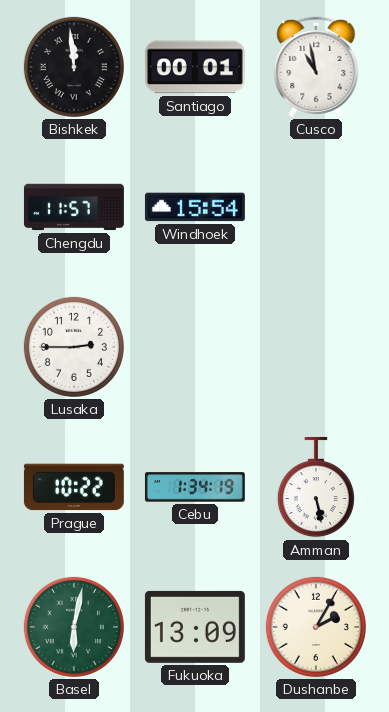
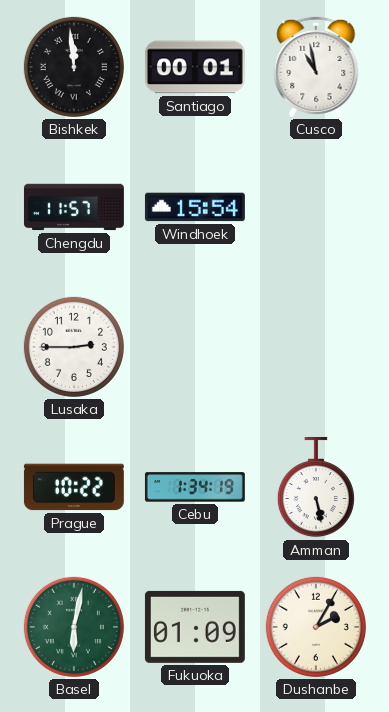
Fukuoka: 13:09 -> 01:09
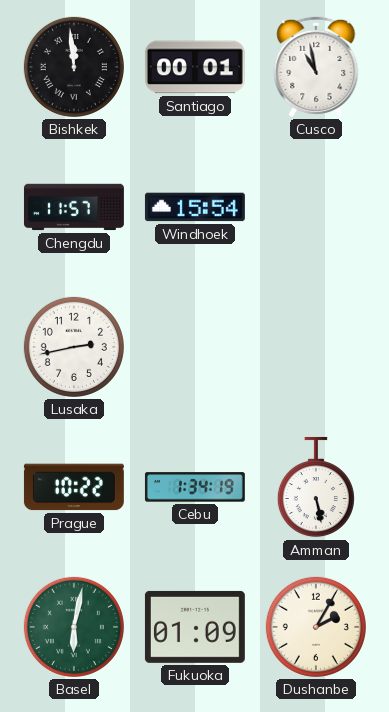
Lusaka: 2:45 -> 2:43
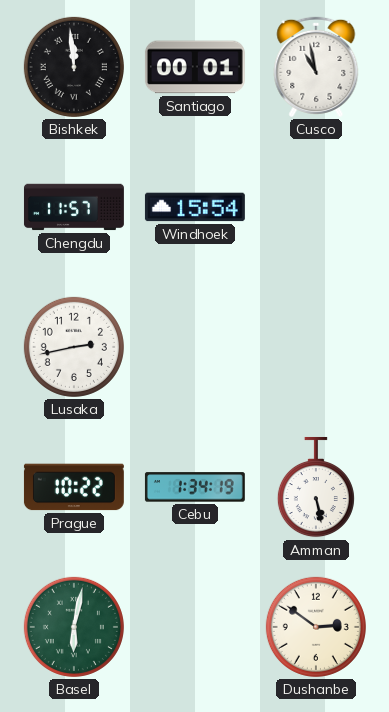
Fukuoka: 01:09 -> none
Dushanbe: 2:05 -> 2:51
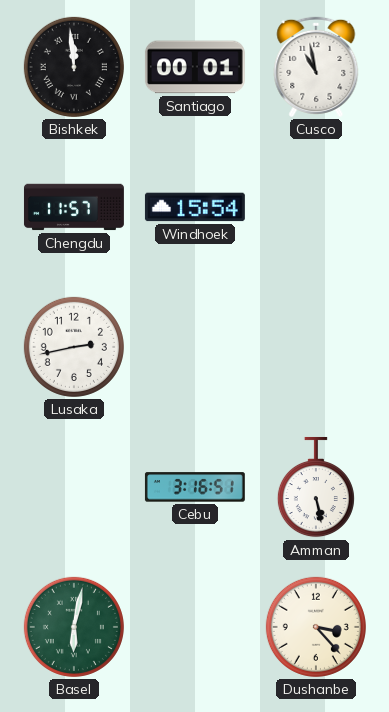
Prague: 10:22 -> none
Cebu: 1:34 -> 3:16
Dushanbe: 2:51 -> 3:23
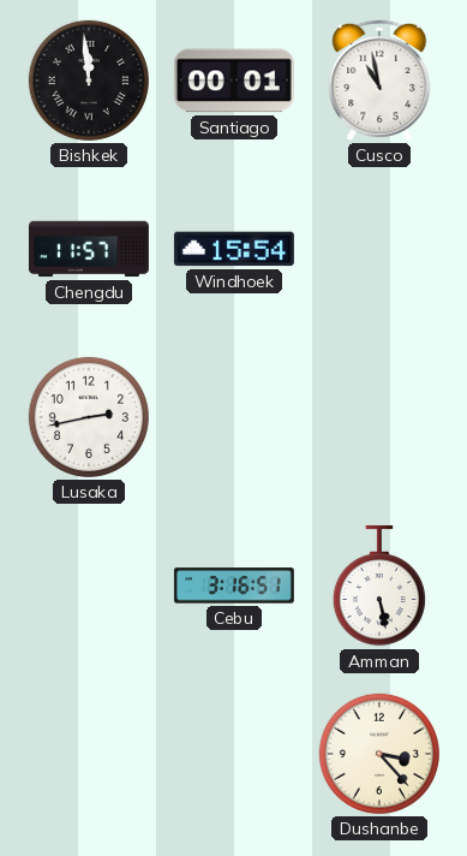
Basel: 6:02 -> none
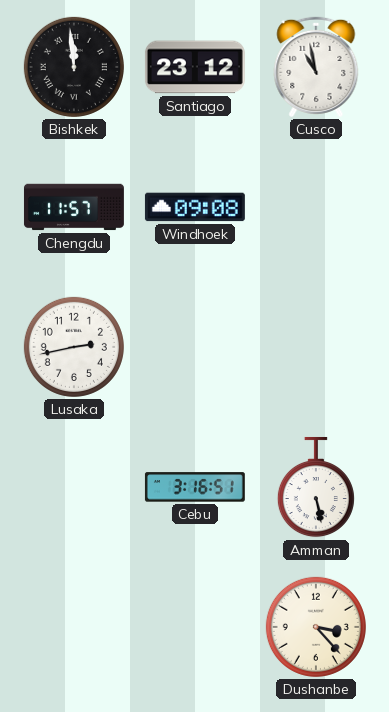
Santiago: 00:01 -> 23:12
Windhoek: 15:54 -> 09:08
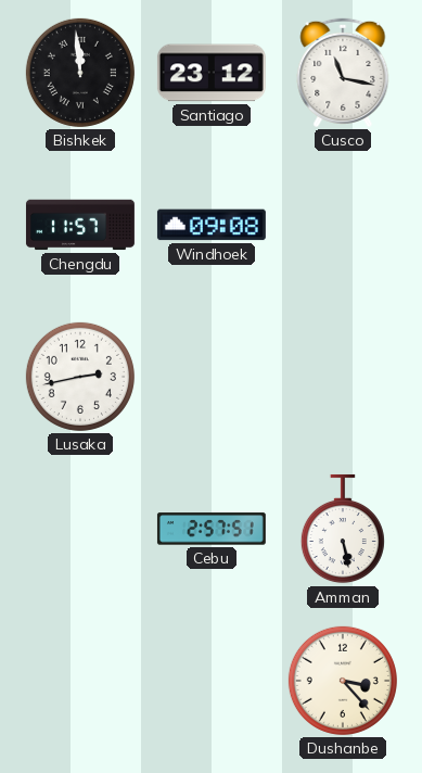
Cusco: 10:58 -> 11:17
Cebu: 3:16 -> 2:57
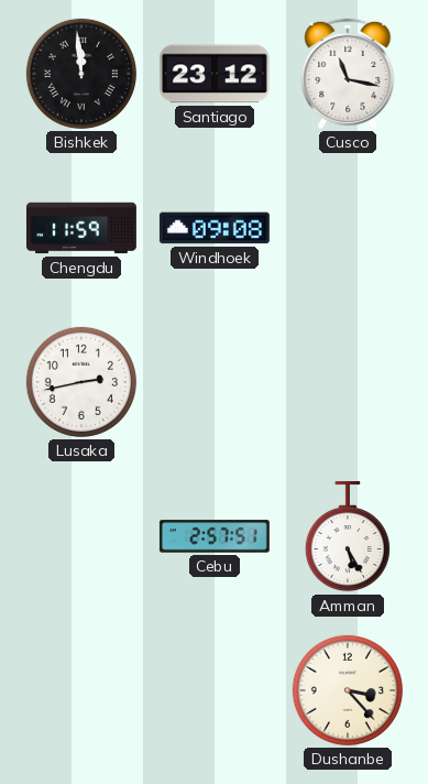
Chengdu: 11:57 -> 11:59
Amman: 5:28 -> 5:25
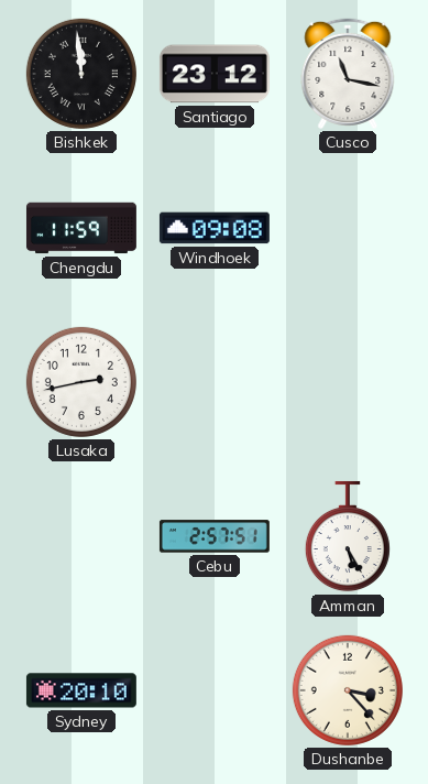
Sydney: none -> 20:10
